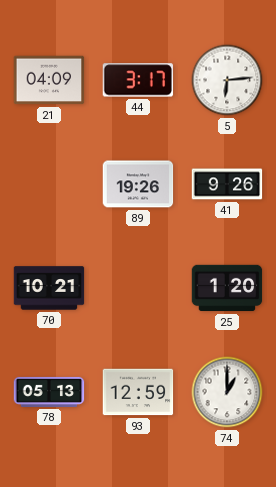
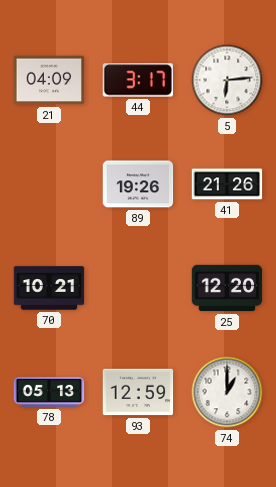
41: 9:26 -> 21:26
25: 1:20 -> 12:20
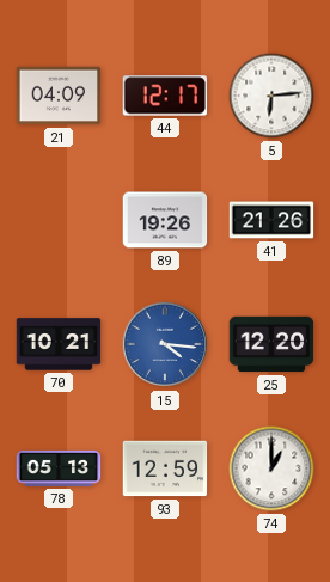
44: 3:17 -> 12:17
15: none -> 4:16
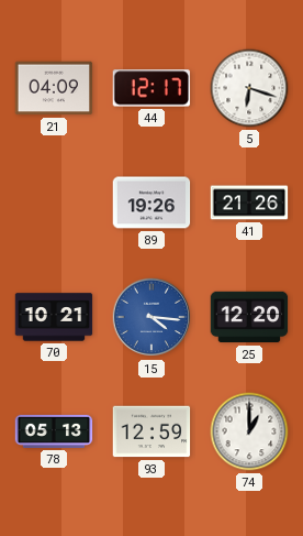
5: 6:14 -> 6:18
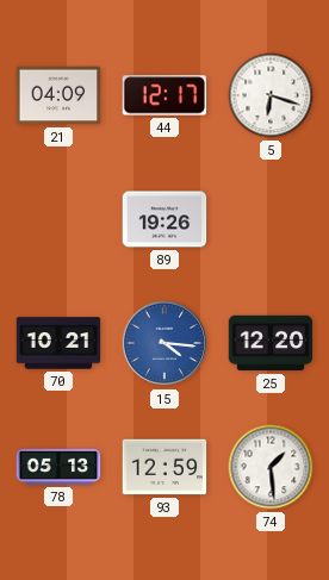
41: 21:26 -> none
74: 1:00 -> 1:29
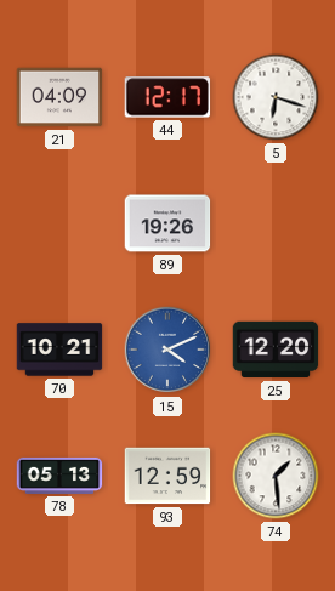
15: 4:16 -> 4:11
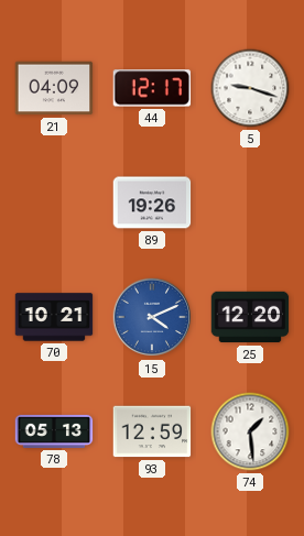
5: 6:18 -> 9:18
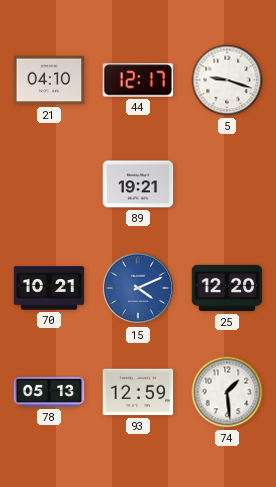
21: 04:09 -> 04:10
89: 19:26 -> 19:21
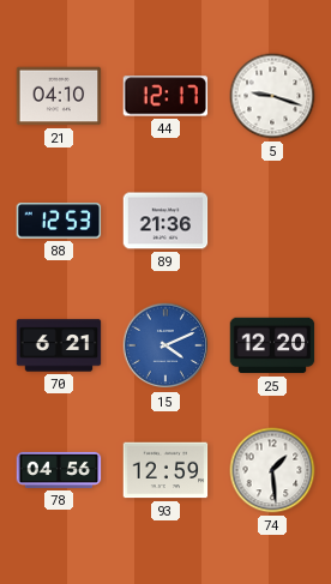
88: none -> 12:53
89: 19:21 -> 21:36
70: 10:21 -> 6:21
78: 05:13 -> 04:56
